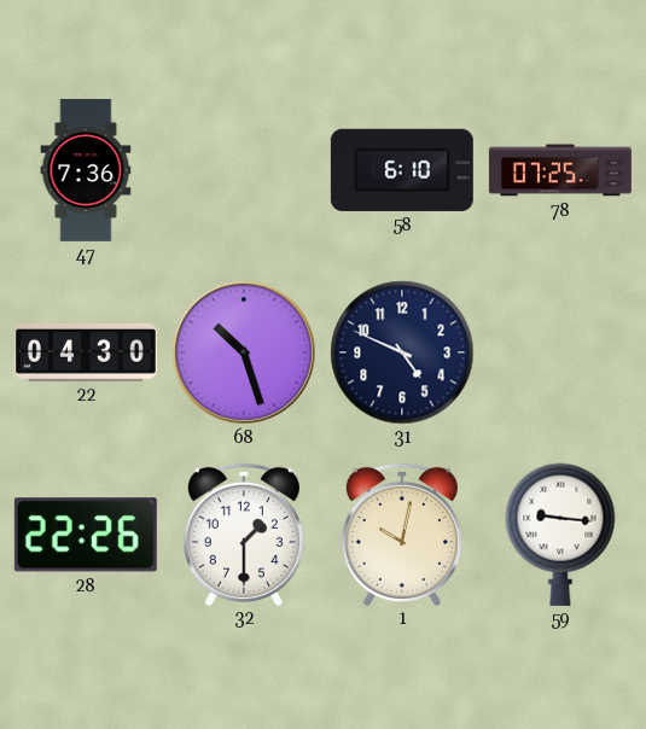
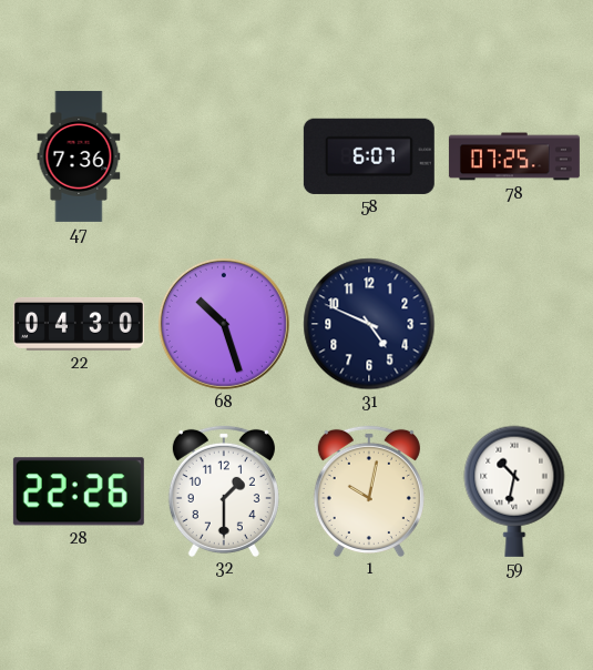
58: 6:10 -> 6:07
59: 9:16 -> 10:32
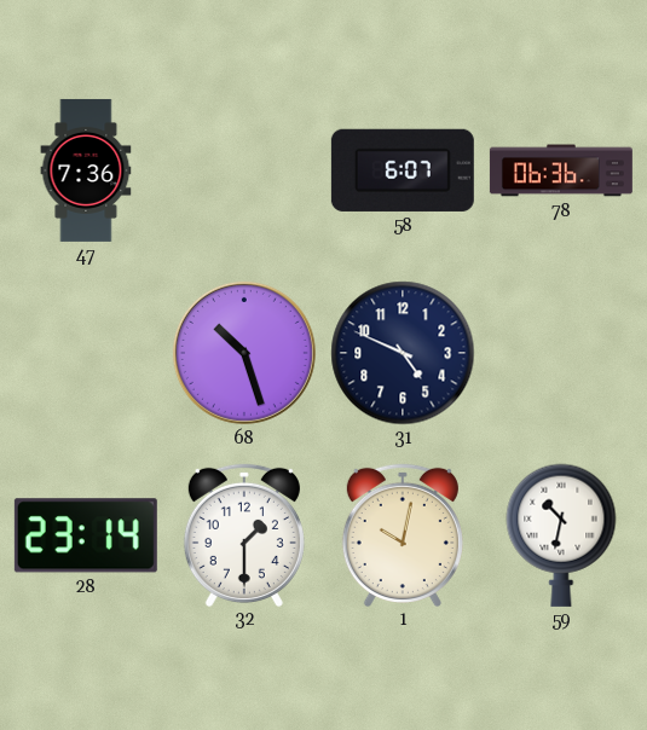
78: 07:25 -> 06:36
22: 04:30 -> none
28: 22:26 -> 23:14
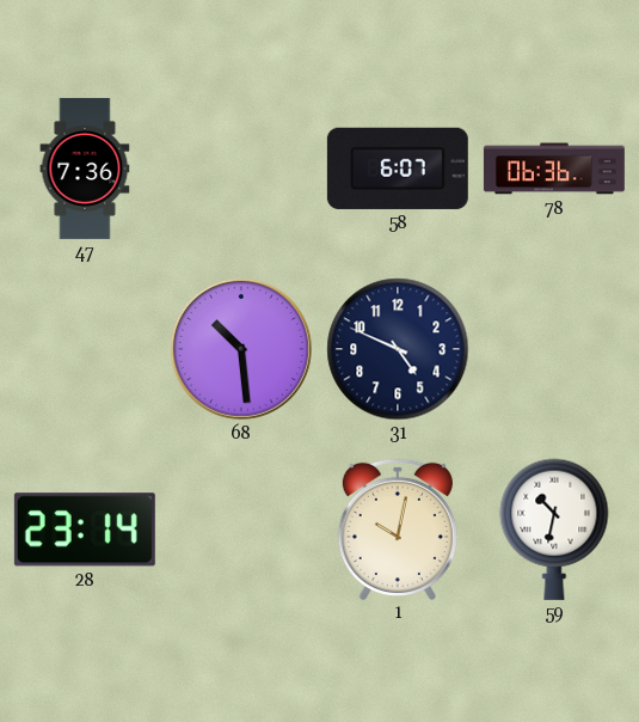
68: 10:27 -> 10:29
32: 1:30 -> none
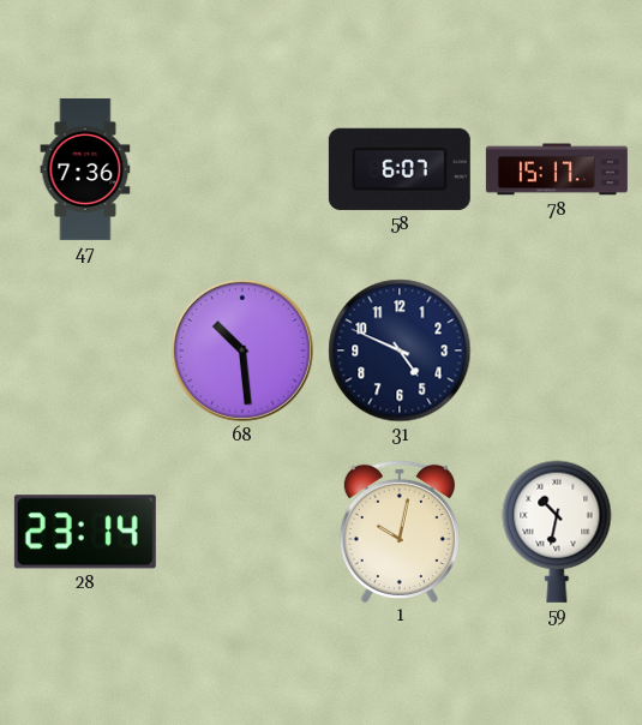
78: 06:36 -> 15:17
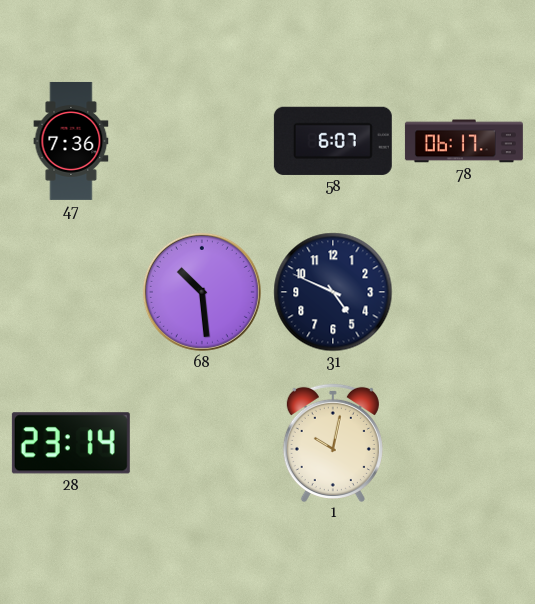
78: 15:17 -> 06:17
59: 10:32 -> none
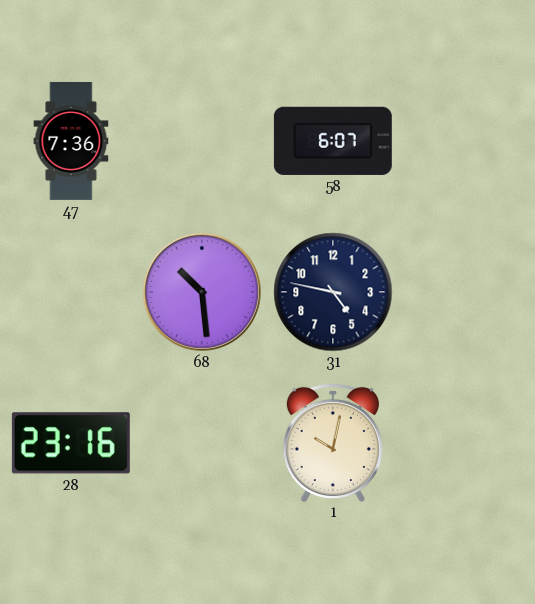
78: 06:17 -> none
31: 4:49 -> 4:47
28: 23:14 -> 23:16
